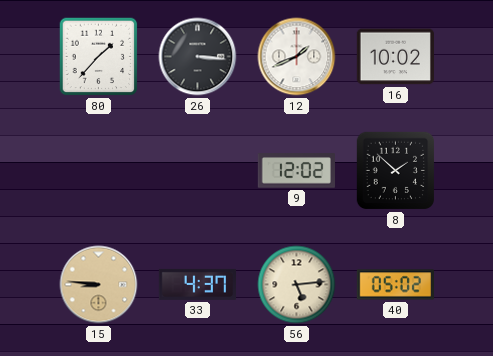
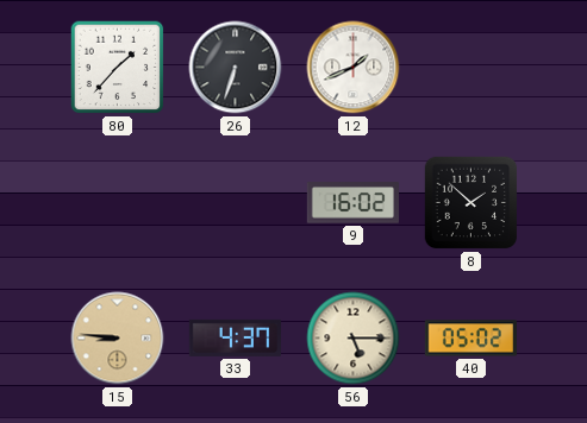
26: 3:16 -> 6:33
16: 10:02 -> none
9: 12:02 -> 16:02
56: 5:14 -> 5:15
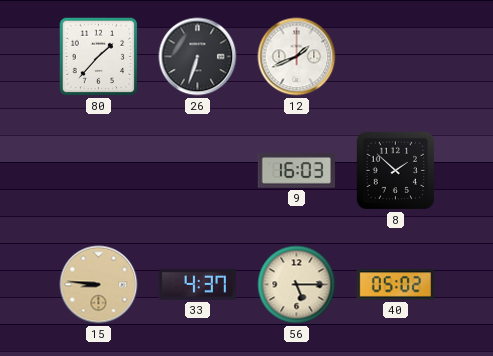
9: 16:02 -> 16:03
